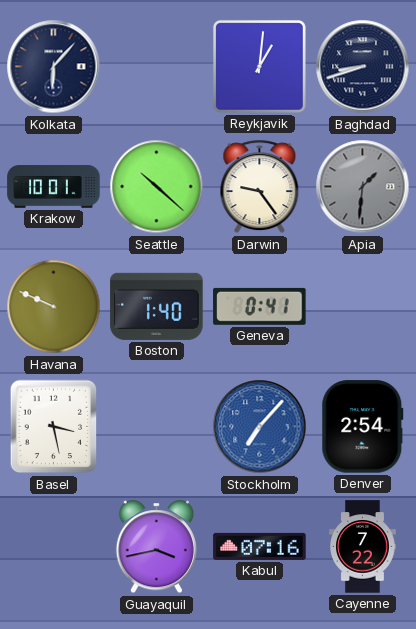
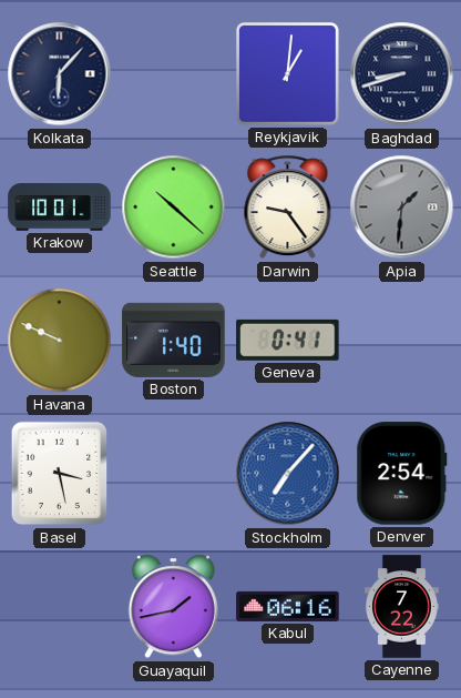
Guayaquil: 3:43 -> 1:43
Kabul: 07:16 -> 06:16
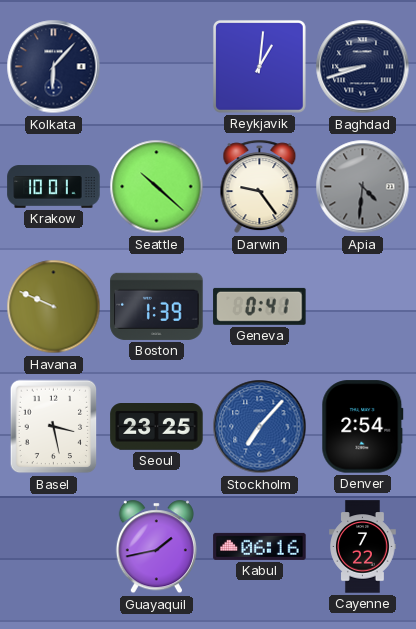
Apia: 1:31 -> 4:31
Boston: 1:40 -> 1:39
Seoul: none -> 23:25
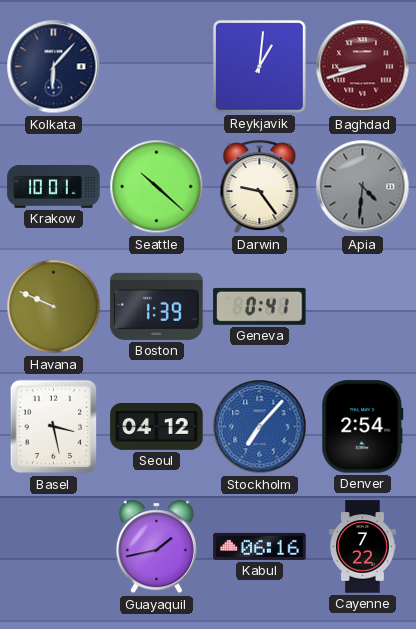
Baghdad dial: navy -> burgundy
Seoul: 23:25 -> 04:12
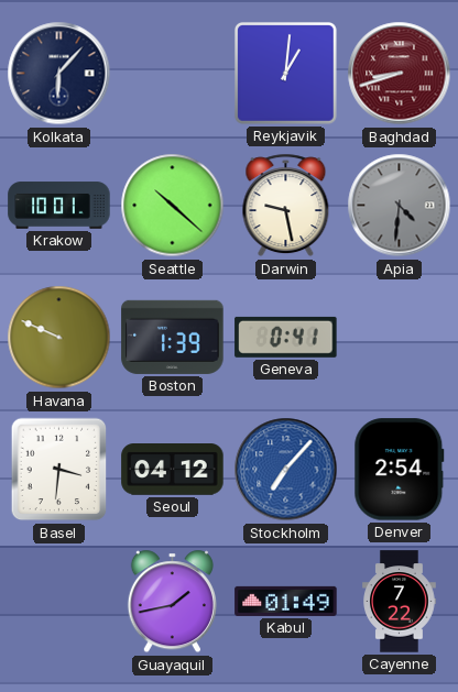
Darwin: 9:24 -> 9:28
Basel: 3:28 -> 3:31
Kabul: 06:16 -> 01:49
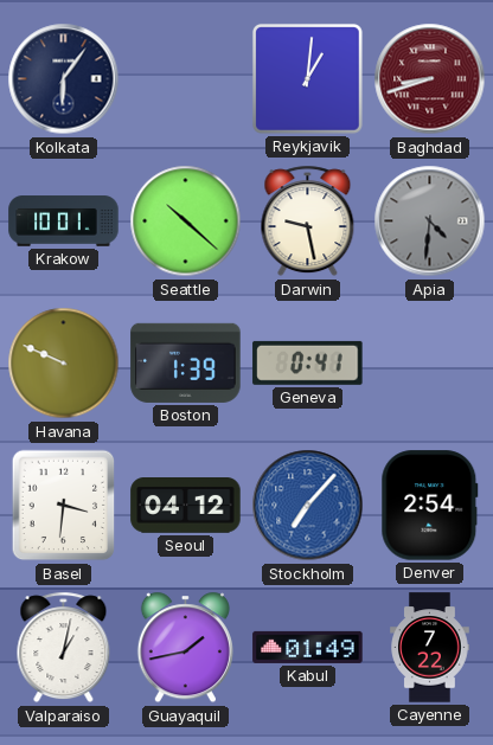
Kolkata: 6:07 -> 6:06
Valparaiso: none -> 1:02
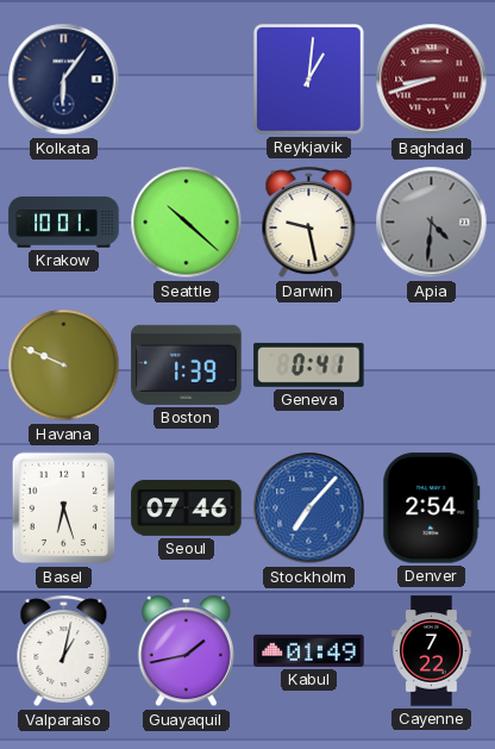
Basel: 3:31 -> 6:27
Seoul: 04:12 -> 07:46
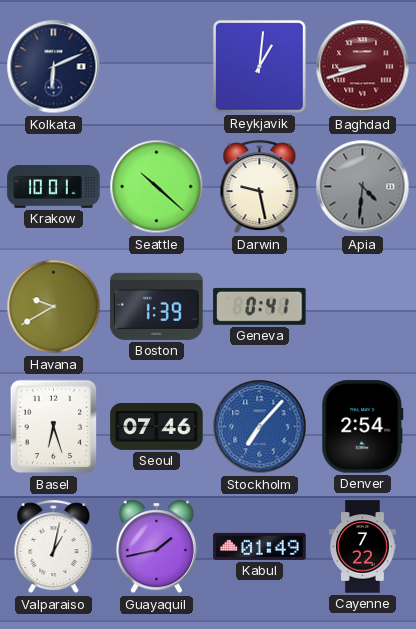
Kolkata: 6:06 -> 6:11
Havana: 9:49 -> 9:40
